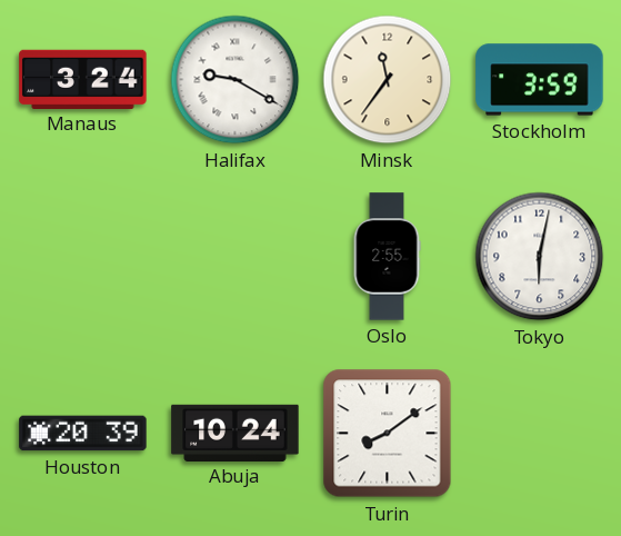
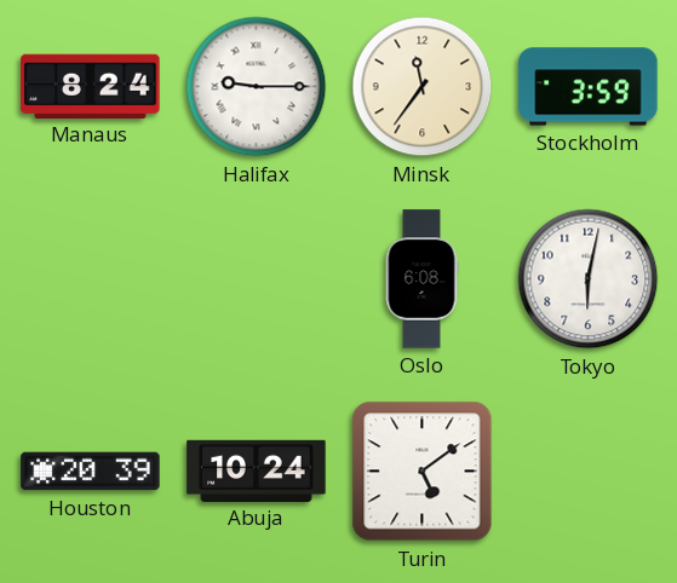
Manaus: 3:24 -> 8:24
Halifax: 9:20 -> 9:15
Oslo: 2:55 -> 6:08
Turin: 8:09 -> 5:09
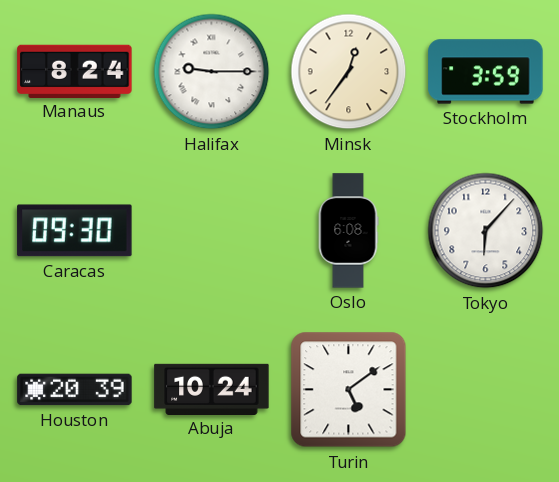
Minsk: 11:36 -> 12:36
Caracas: none -> 09:30
Tokyo: 6:02 -> 6:07
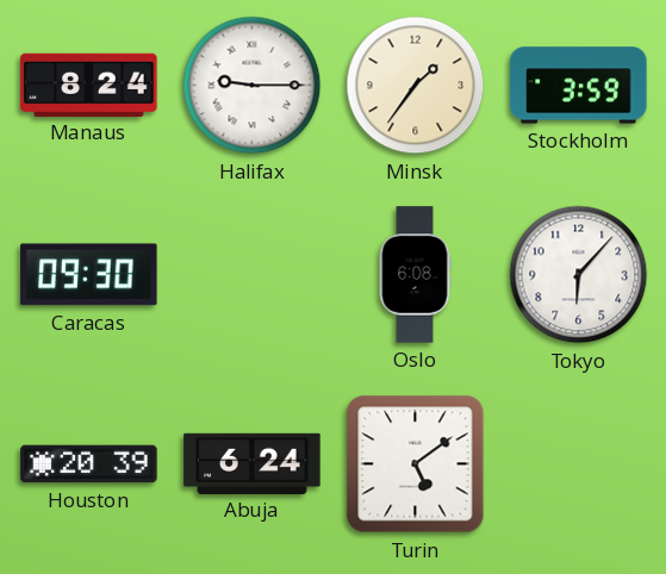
Minsk: 12:36 -> 1:36
Abuja: 10:24 -> 6:24
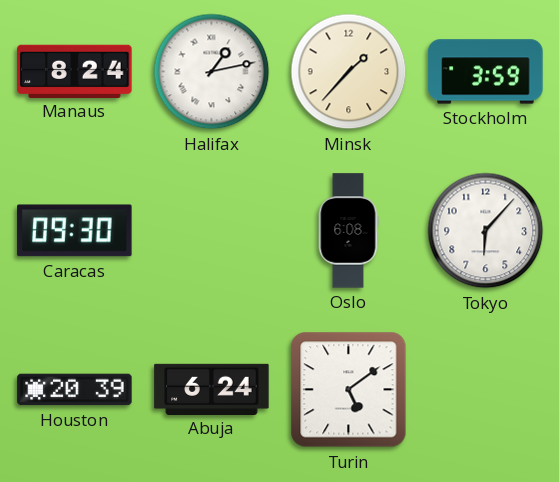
Halifax: 9:15 -> 1:13
Minsk: 1:36 -> 1:37
